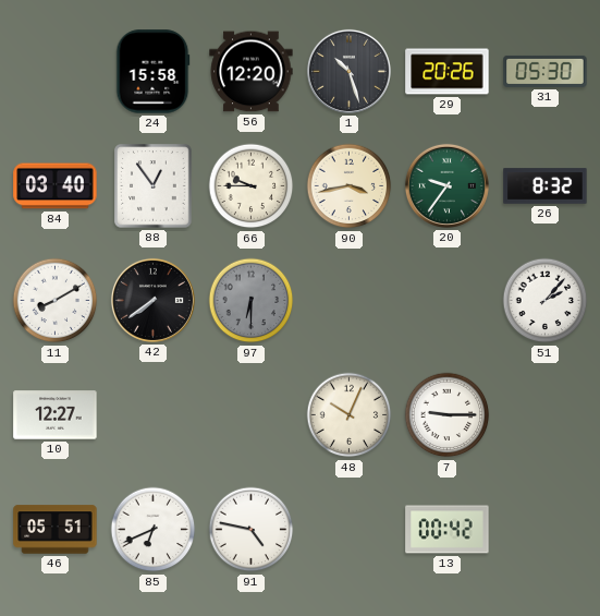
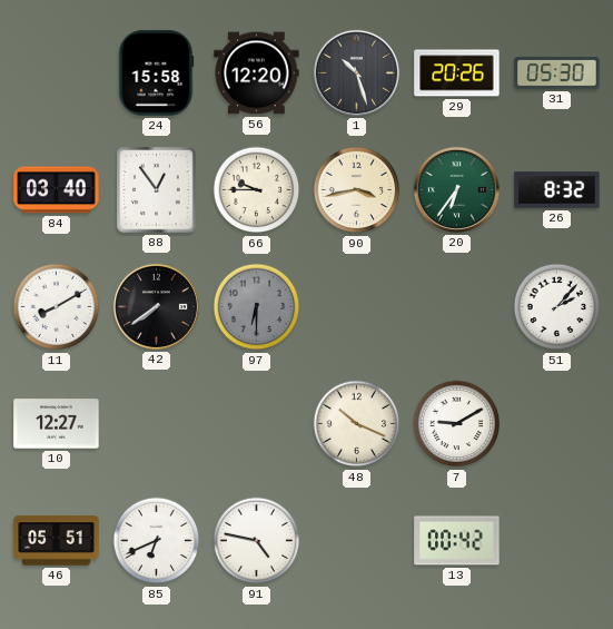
20: 9:36 -> 6:36
48: 10:04 -> 10:19
7: 9:15 -> 9:10
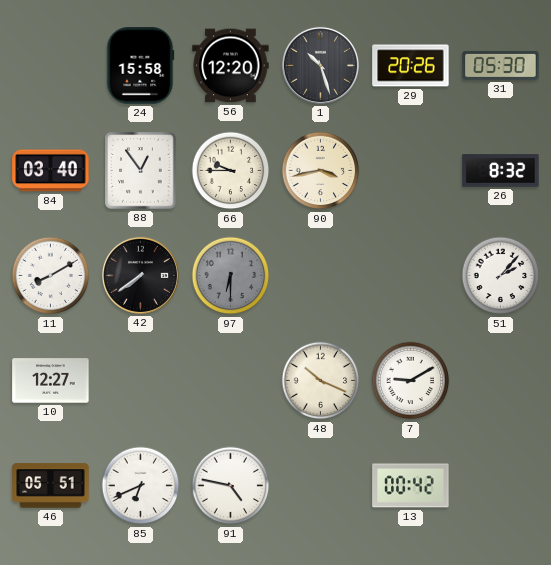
20: 6:36 -> none
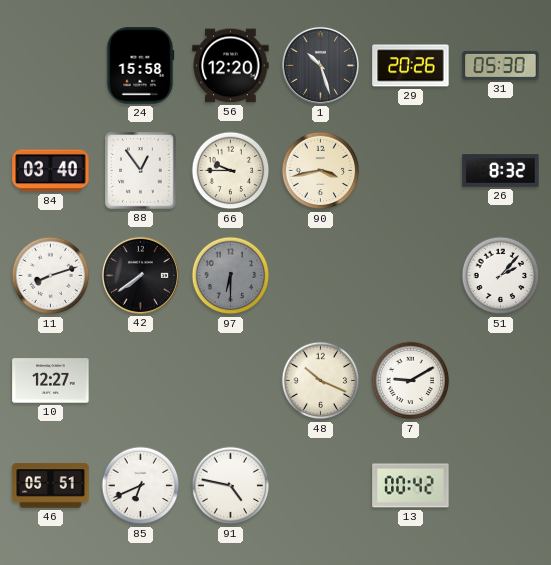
11: 8:10 -> 8:12
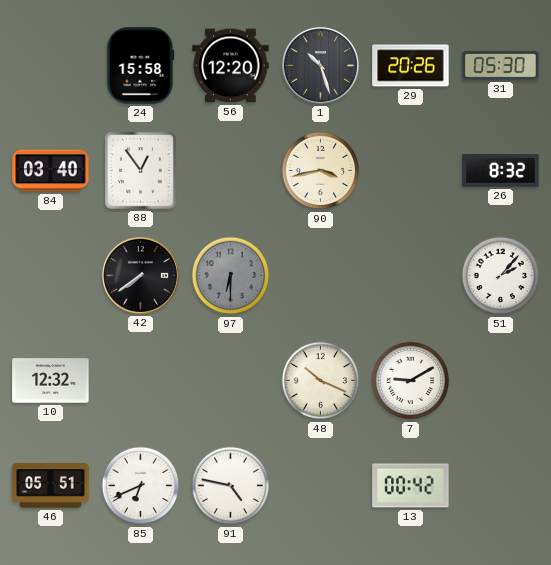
66: 9:45 -> none
11: 8:12 -> none
10: 12:27 -> 12:32
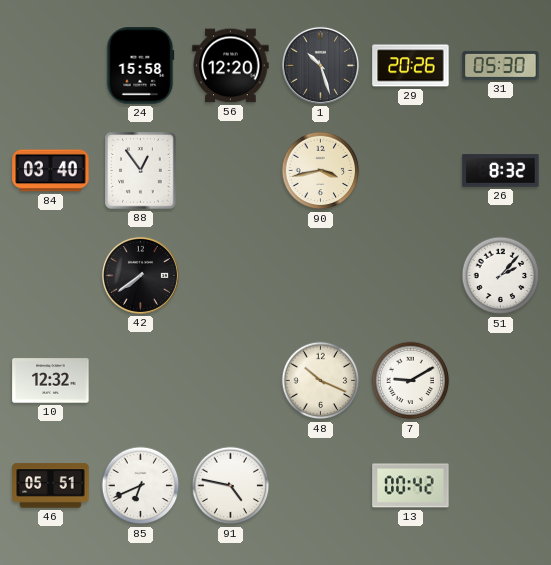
97: 6:30 -> none
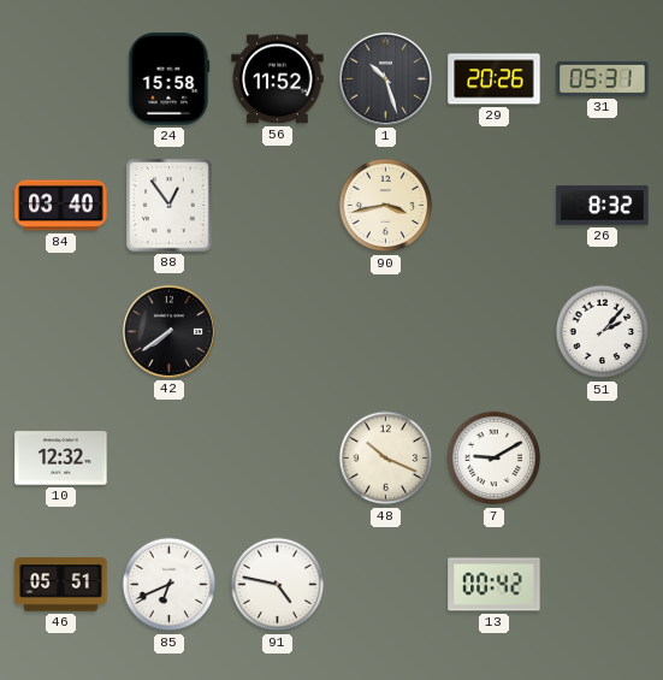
56: 12:20 -> 11:52
31: 05:30 -> 05:31
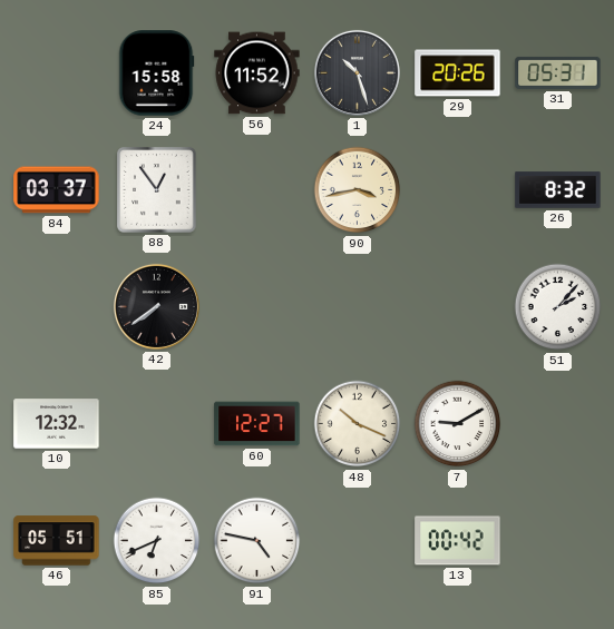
84: 03:40 -> 03:37
60: none -> 12:27
